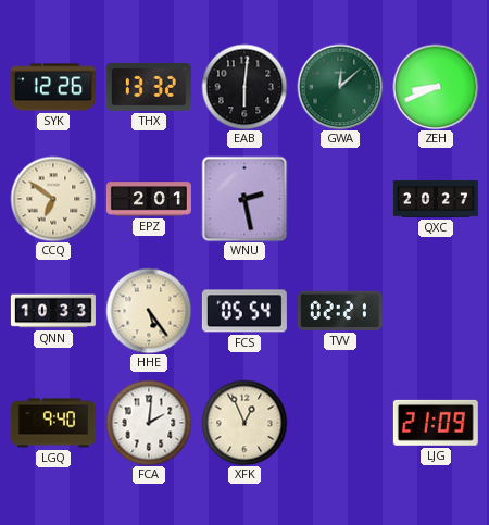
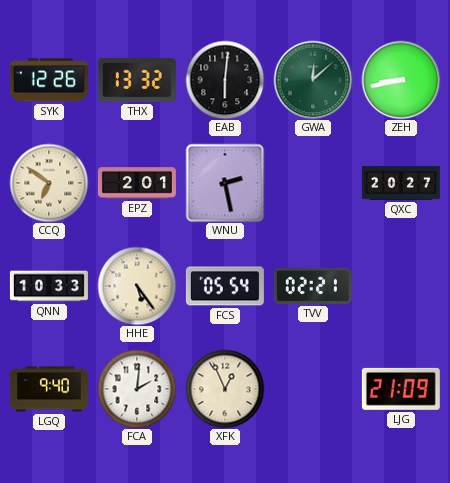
ZEH: 8:41 -> 8:43
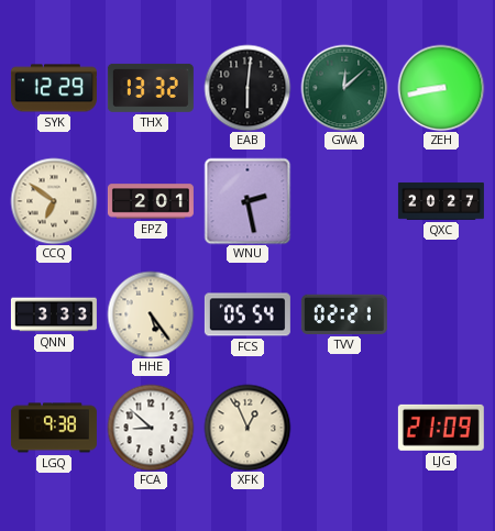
SYK: 12:26 -> 12:29
QNN: 10:33 -> 3:33
LGQ: 9:40 -> 9:38
FCA: 2:01 -> 8:52
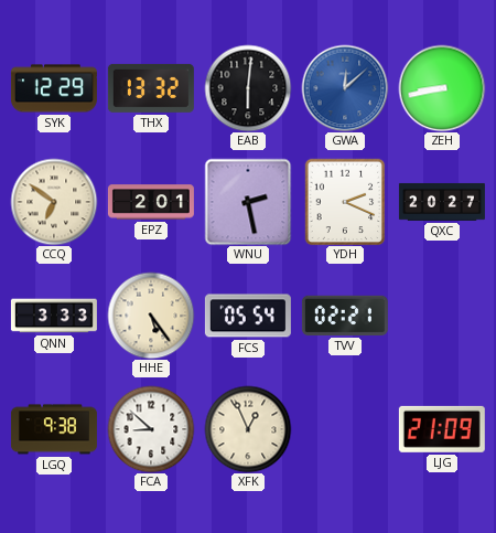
GWA dial: green -> blue
YDH: none -> 2:19
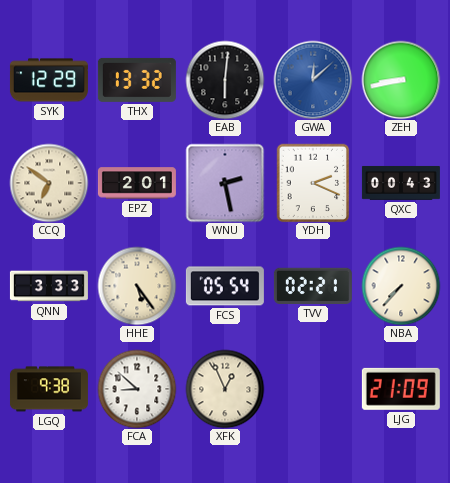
QXC: 20:27 -> 00:43
NBA: none -> 7:37
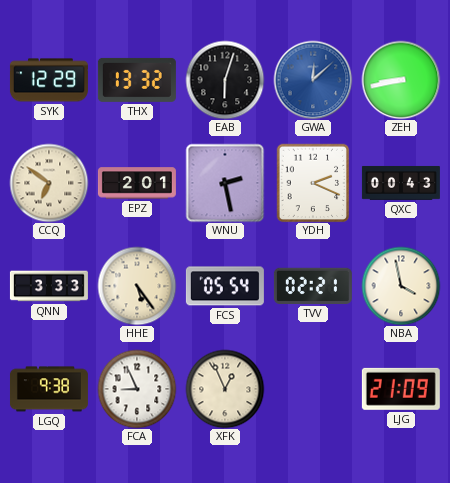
EAB: 6:01 -> 6:03
NBA: 7:37 -> 3:58
FCA: 8:52 -> 8:56
